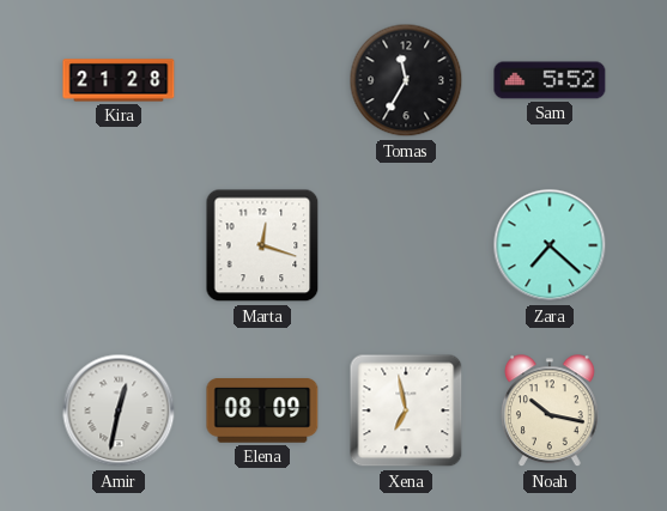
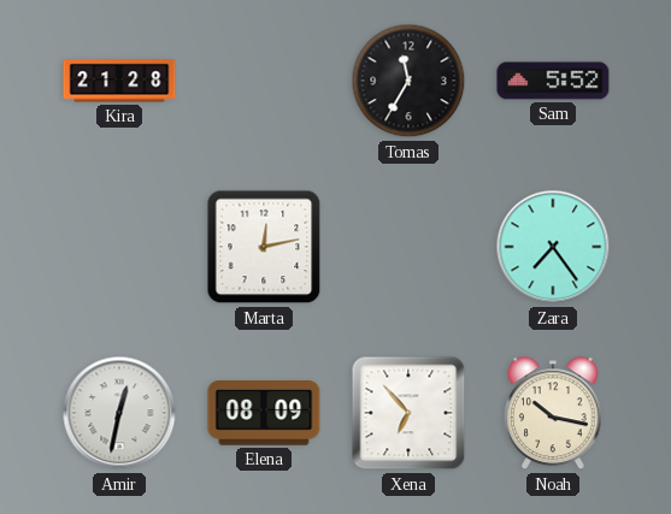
Marta: 12:18 -> 12:13
Zara: 7:22 -> 7:24
Xena: 6:58 -> 6:53
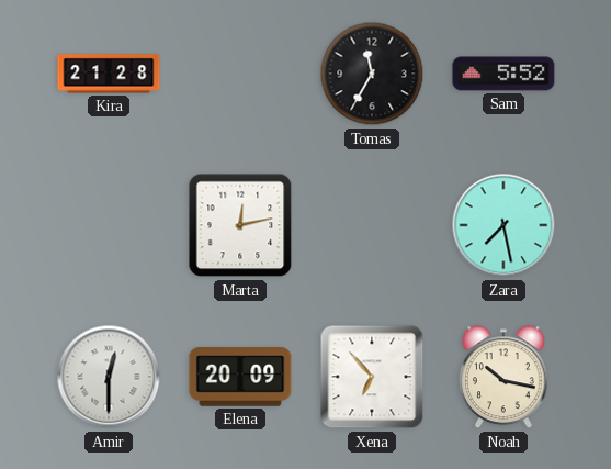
Zara: 7:24 -> 7:28
Amir: 12:32 -> 12:30
Elena: 08:09 -> 20:09
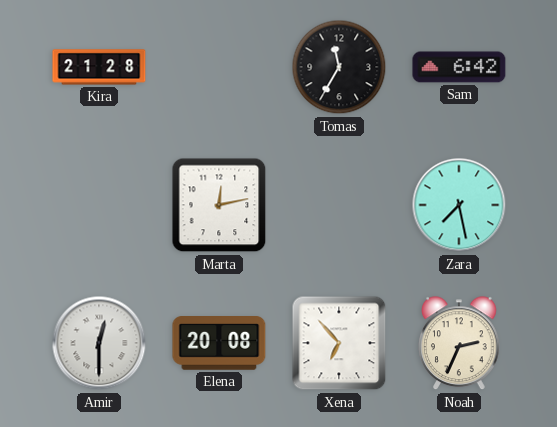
Sam: 5:52 -> 6:42
Elena: 20:09 -> 20:08
Noah: 10:17 -> 2:34
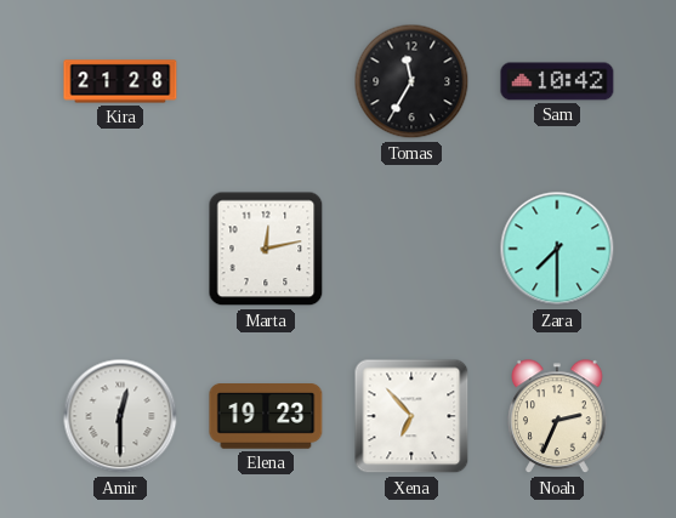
Sam: 6:42 -> 10:42
Zara: 7:28 -> 7:30
Elena: 20:08 -> 19:23
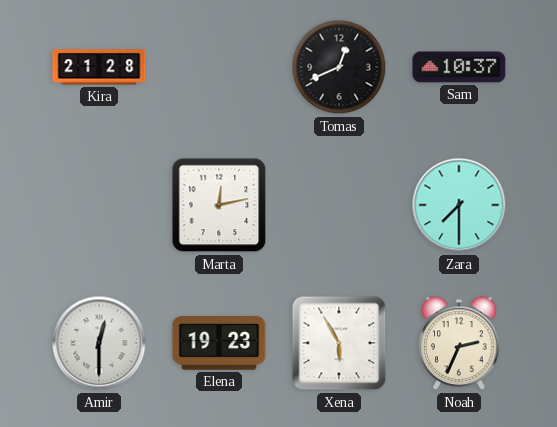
Tomas: 11:35 -> 12:41
Sam: 10:42 -> 10:37
Xena: 6:53 -> 5:55
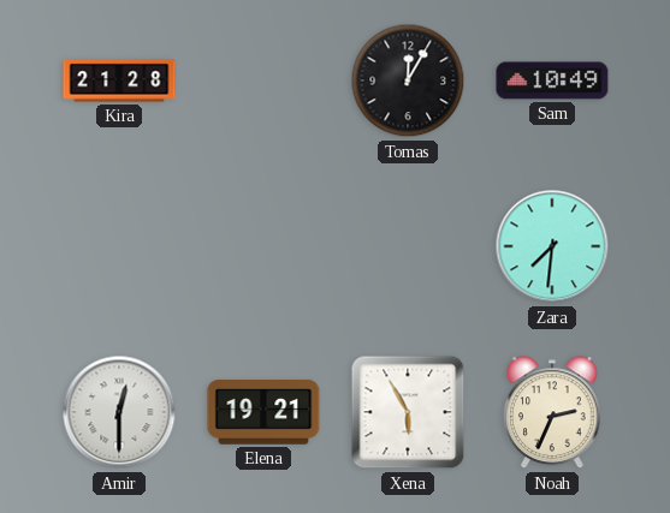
Tomas: 12:41 -> 12:05
Sam: 10:37 -> 10:49
Marta: 12:13 -> none
Zara: 7:30 -> 7:31
Elena: 19:23 -> 19:21
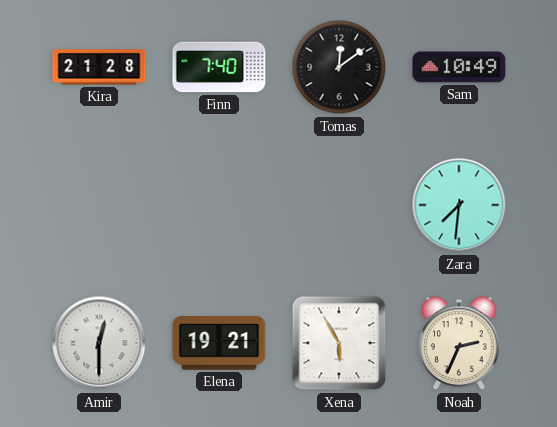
Finn: none -> 7:40
Tomas: 12:05 -> 12:09
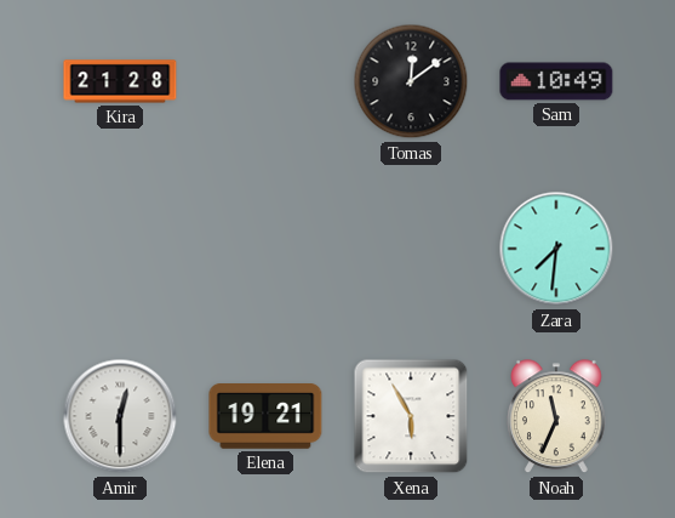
Finn: 7:40 -> none
Noah: 2:34 -> 11:34
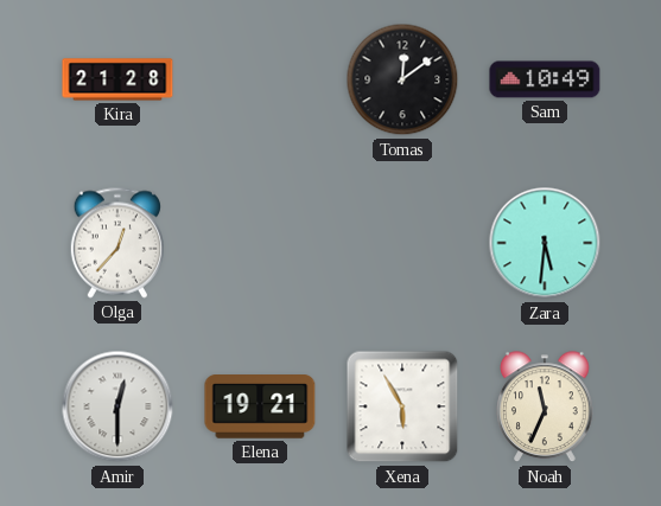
Olga: none -> 12:37
Zara: 7:31 -> 5:31
